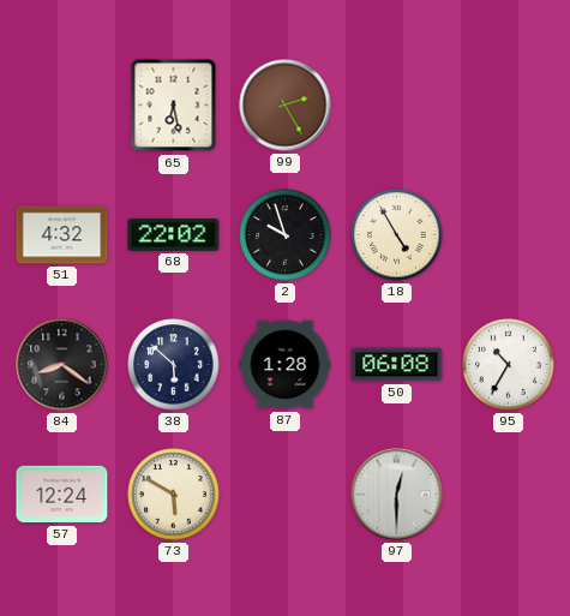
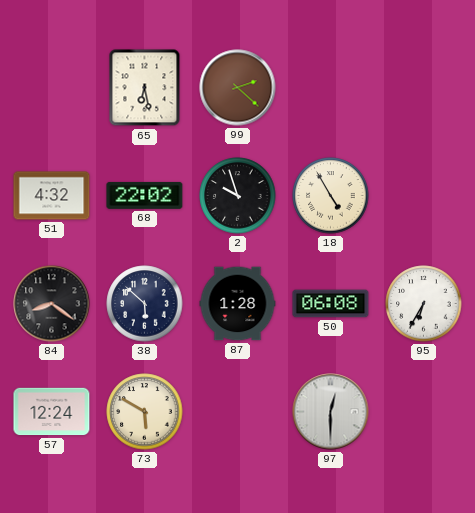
99: 2:25 -> 2:22
95: 10:35 -> 6:35
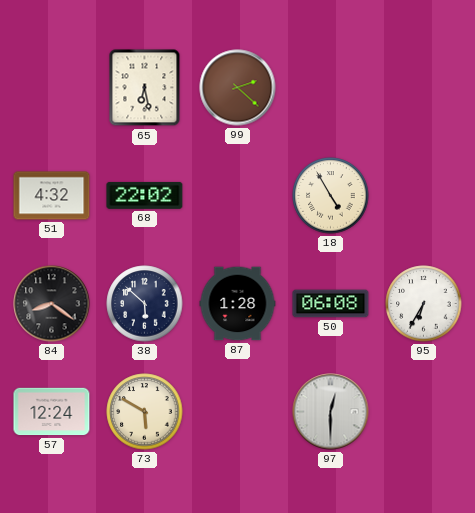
2: 9:57 -> none
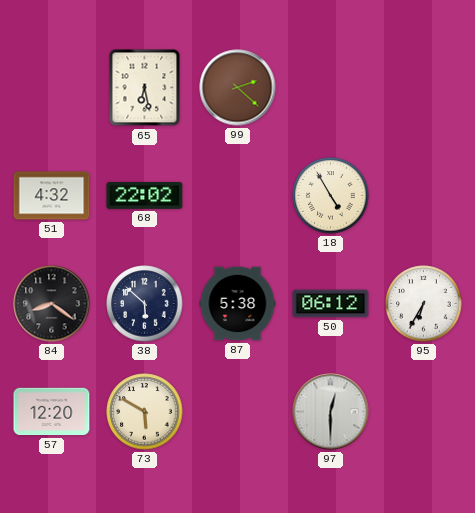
87: 1:28 -> 5:38
50: 06:08 -> 06:12
57: 12:24 -> 12:20
